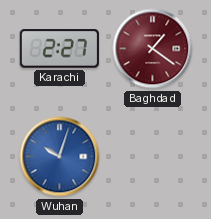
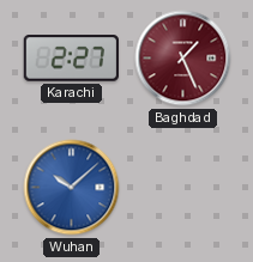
Baghdad: 1:21 -> 1:26
Wuhan: 10:03 -> 10:08
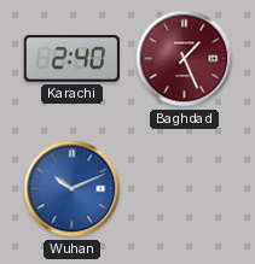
Karachi: 2:27 -> 2:40
Wuhan: 10:08 -> 10:11
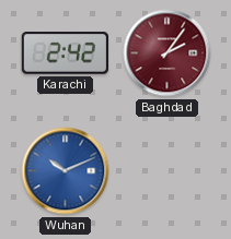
Karachi: 2:40 -> 2:42
Baghdad: 1:26 -> 2:06
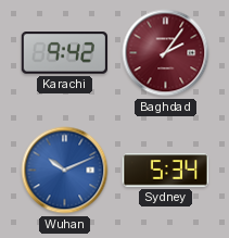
Karachi: 2:42 -> 9:42
Sydney: none -> 5:34
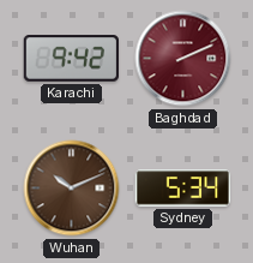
Baghdad: 2:06 -> 2:11
Wuhan dial: blue -> brown
